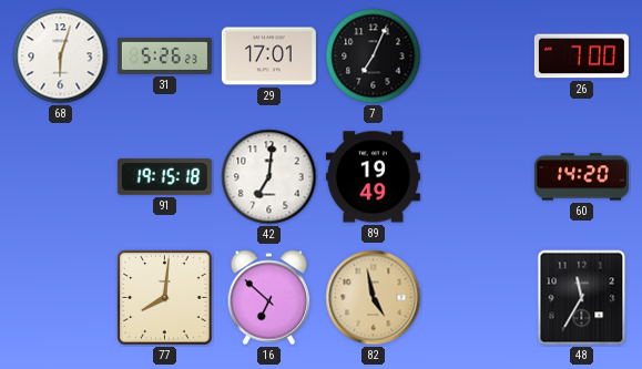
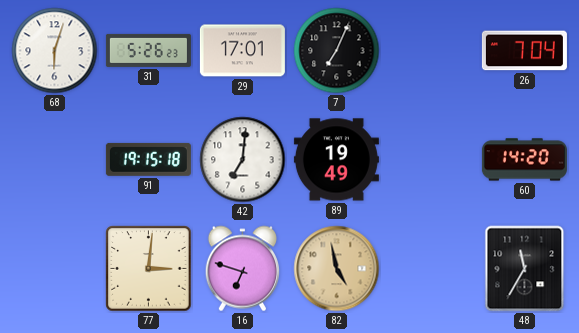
26: 7:00 -> 7:04
77: 8:01 -> 3:01
16: 6:52 -> 6:48
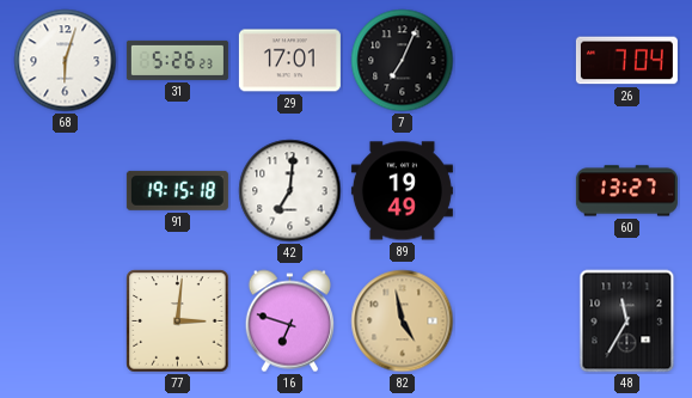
60: 14:20 -> 13:27
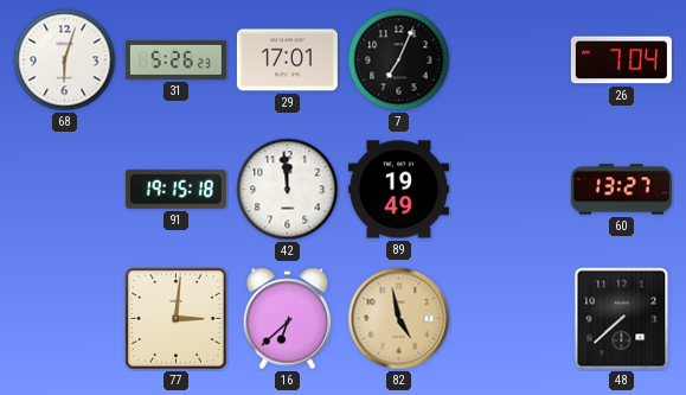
42: 7:01 -> 11:59
16: 6:48 -> 6:38
48: 11:35 -> 7:38
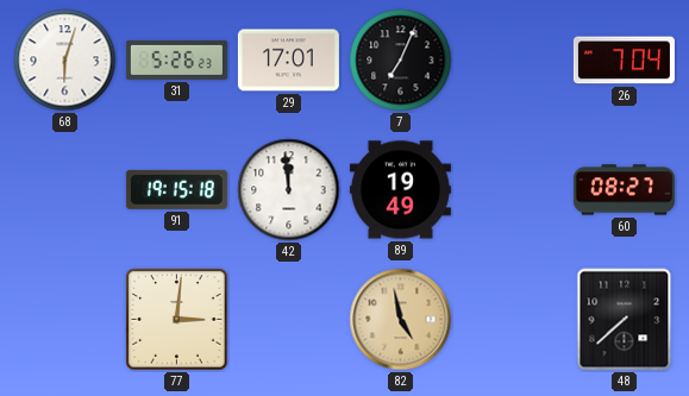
60: 13:27 -> 08:27
16: 6:38 -> none
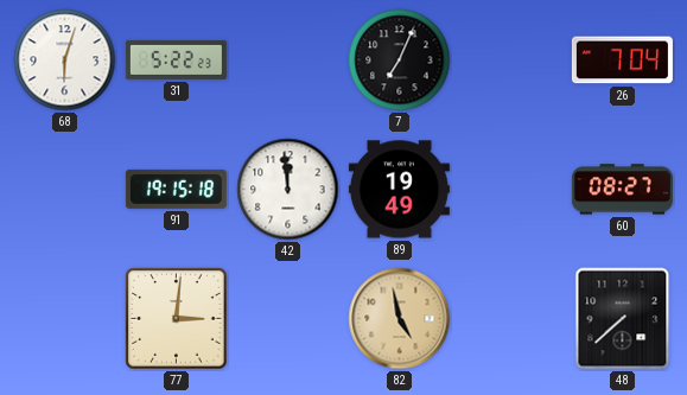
31: 5:26 -> 5:22
29: 17:01 -> none
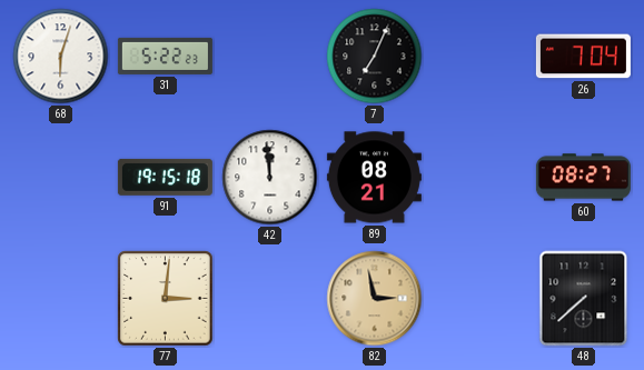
89: 19:49 -> 08:21
82: 4:58 -> 2:58
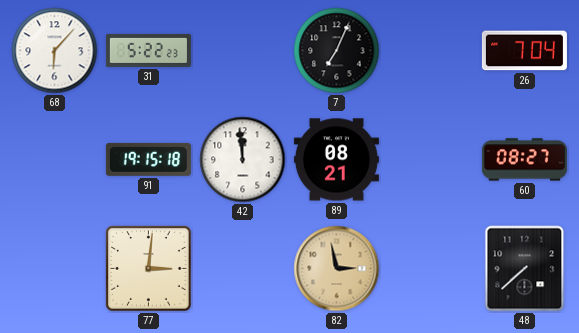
68: 6:03 -> 6:07
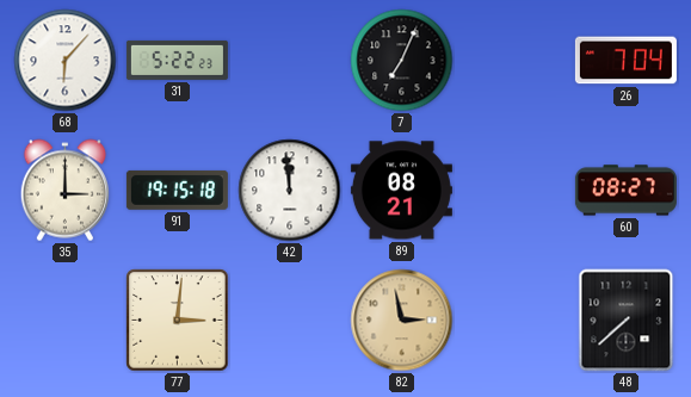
35: none -> 3:00
